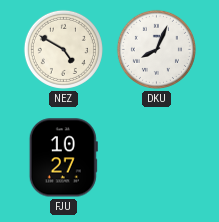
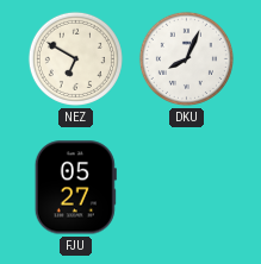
NEZ: 4:50 -> 6:50
FJU: 10:27 -> 05:27
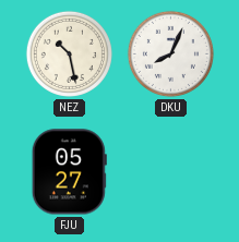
NEZ: 6:50 -> 10:28
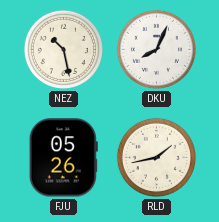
FJU: 05:27 -> 05:26
RLD: none -> 1:43
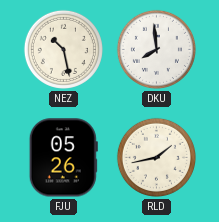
DKU: 8:04 -> 7:59
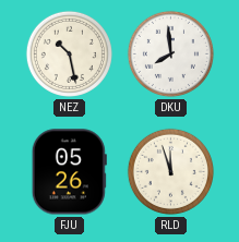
RLD: 1:43 -> 11:57
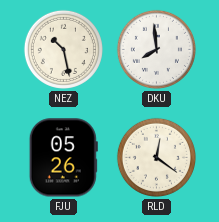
RLD: 11:57 -> 12:21
